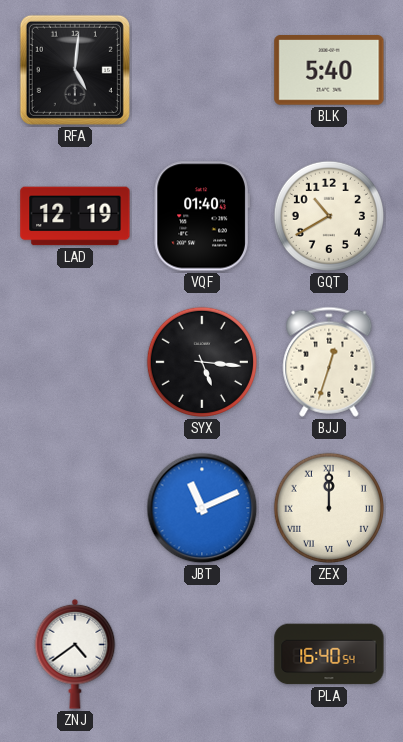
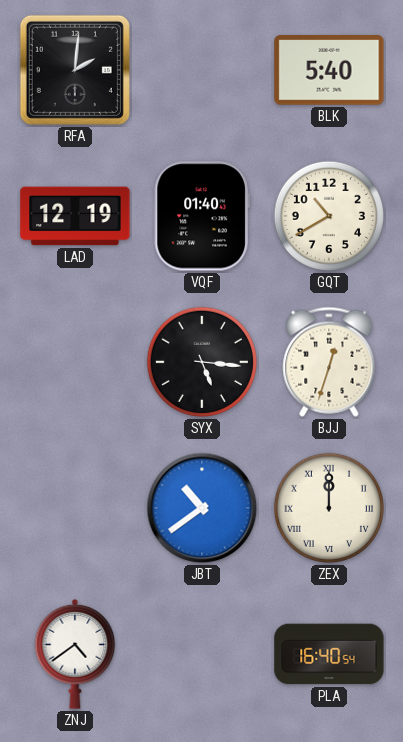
RFA: 5:01 -> 2:01
JBT: 11:11 -> 10:39
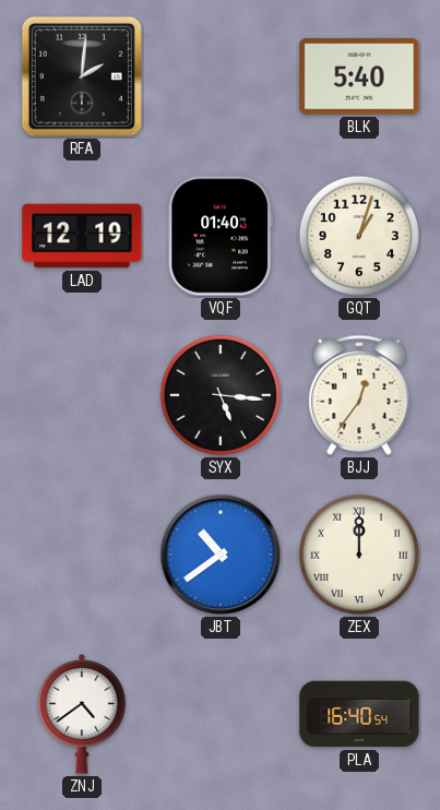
GQT: 10:40 -> 1:03
BJJ: 12:33 -> 12:36
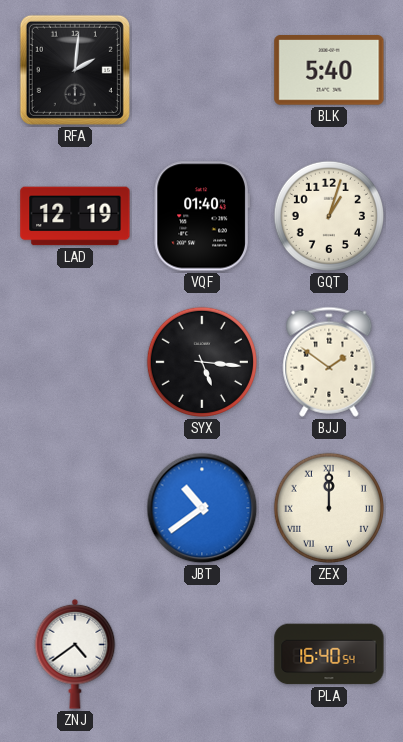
BJJ: 12:36 -> 1:51
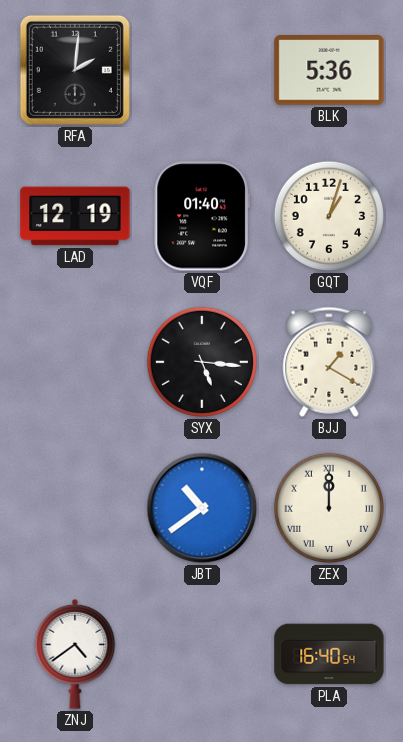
BLK: 5:40 -> 5:36
BJJ: 1:51 -> 1:20
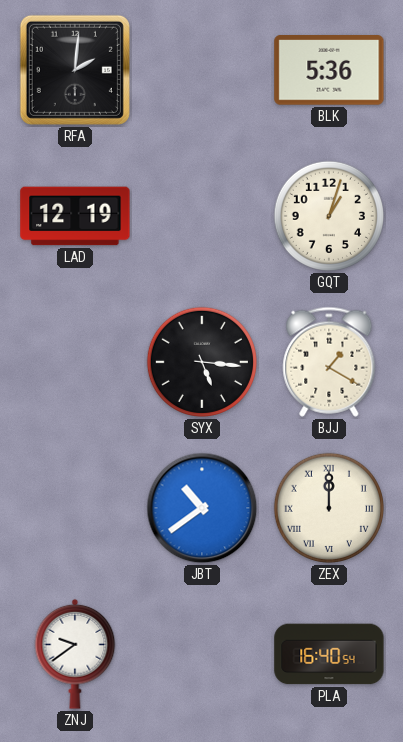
VQF: 01:40 -> none
ZNJ: 4:39 -> 9:39
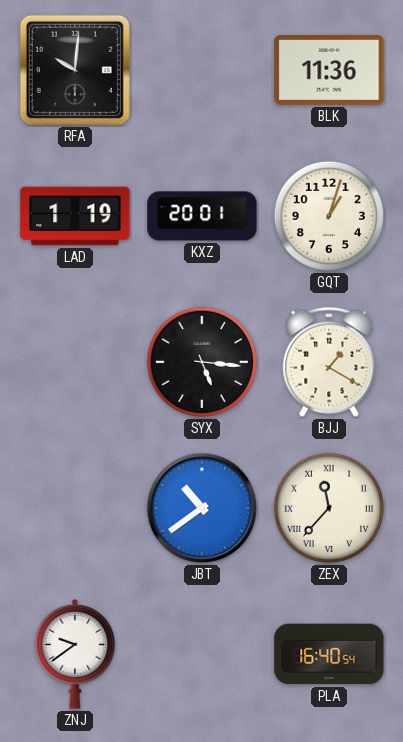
RFA: 2:01 -> 10:01
BLK: 5:36 -> 11:36
LAD: 12:19 -> 1:19
KXZ: none -> 20:01
ZEX: 12:00 -> 11:37
